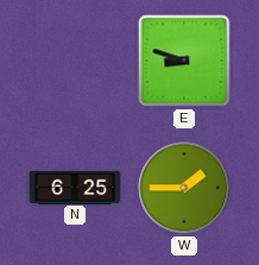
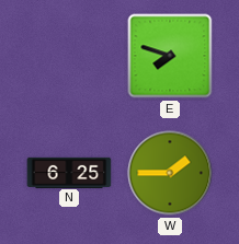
E: 8:48 -> 7:48
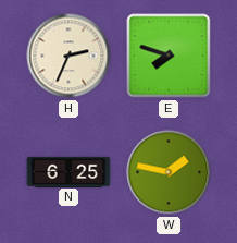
H: none -> 2:34
W: 1:45 -> 1:47
